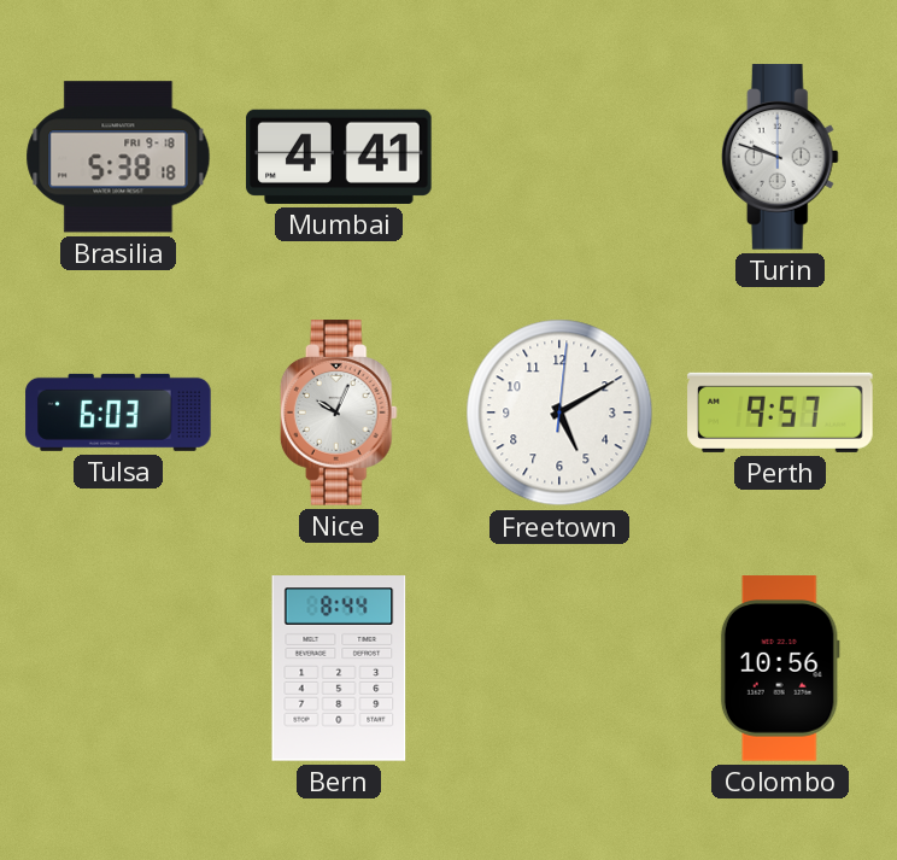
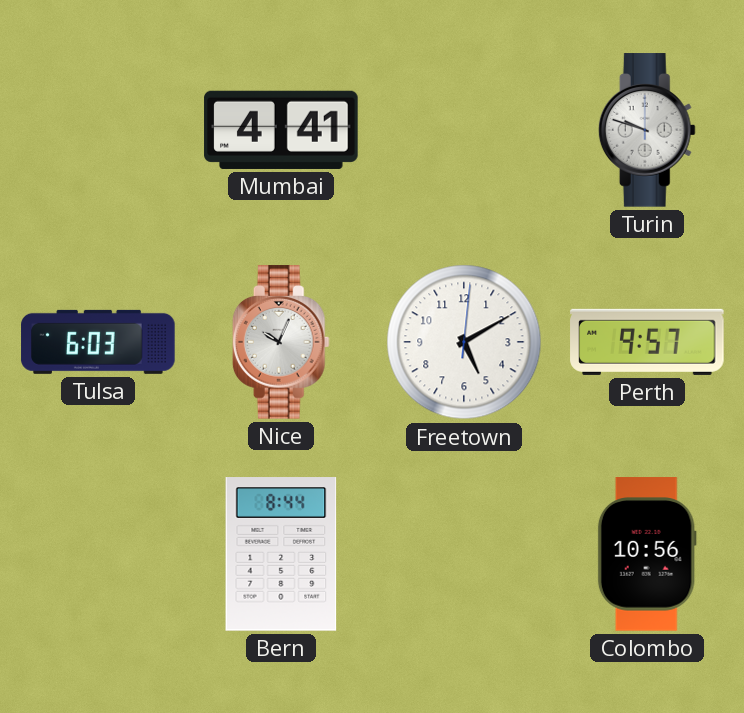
Brasilia: 5:38 -> none
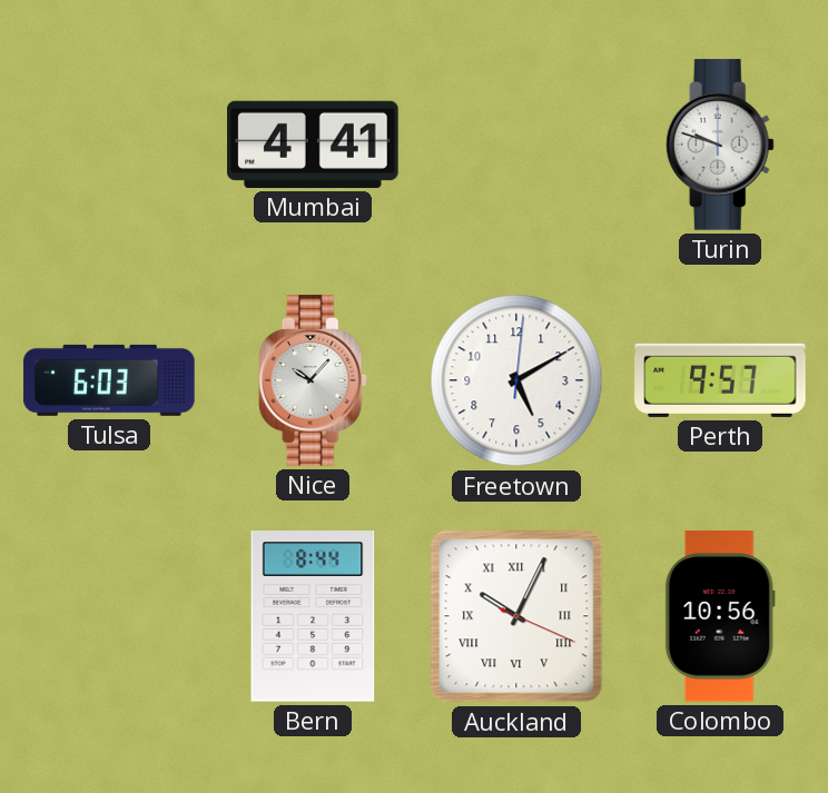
Nice: 10:04 -> 10:07
Auckland: none -> 10:04
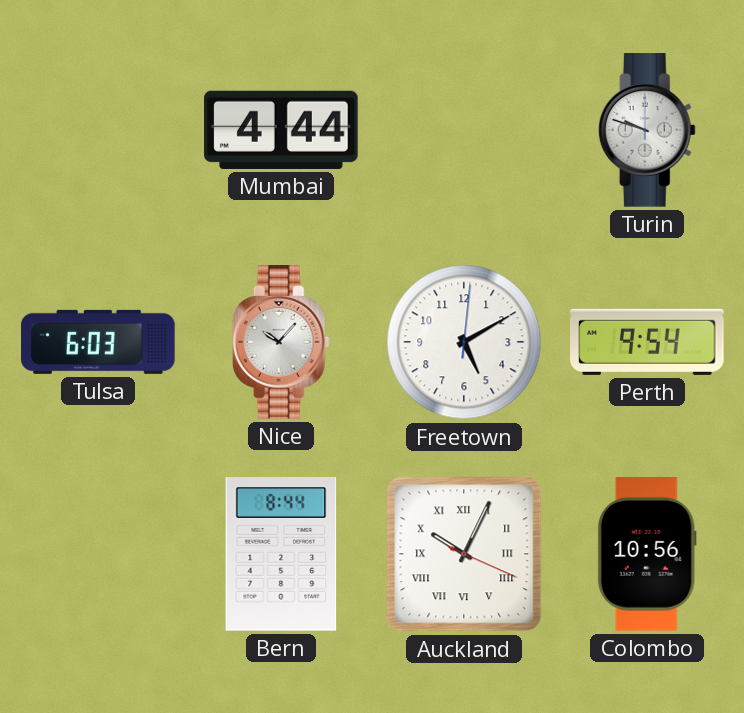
Mumbai: 4:41 -> 4:44
Perth: 9:57 -> 9:54
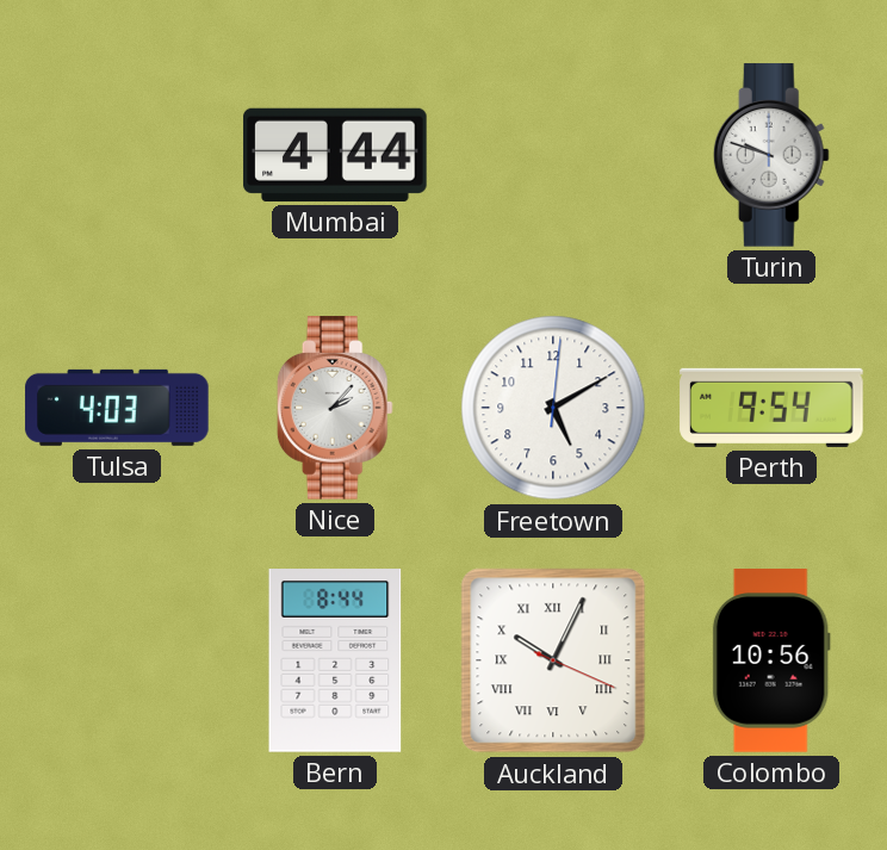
Tulsa: 6:03 -> 4:03
Nice: 10:07 -> 2:07
